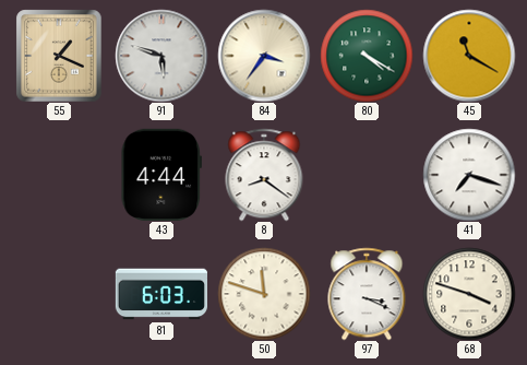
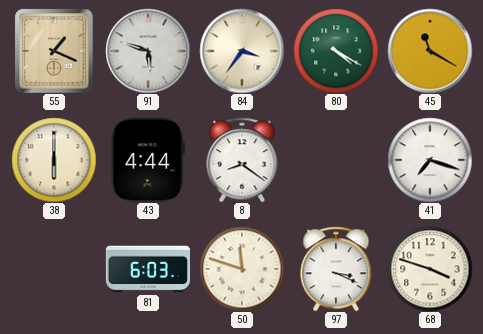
38: none -> 6:00
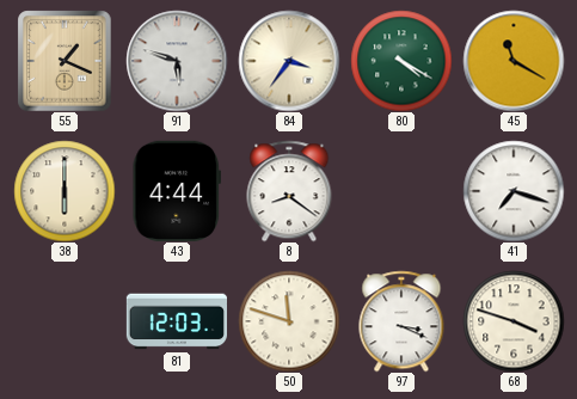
81: 6:03 -> 12:03
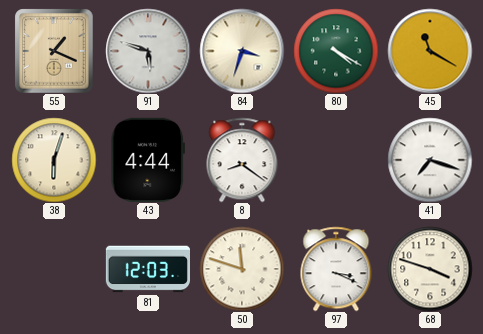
84: 3:36 -> 3:33
38: 6:00 -> 6:03
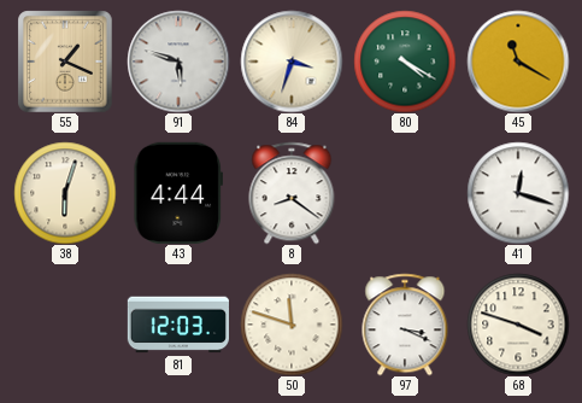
41: 7:18 -> 12:18
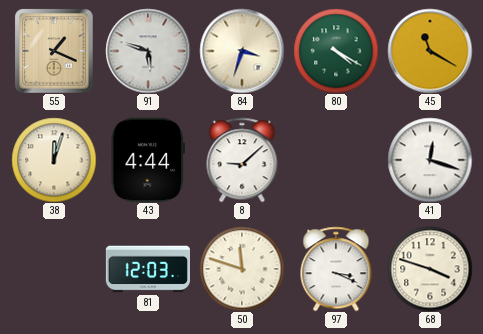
38: 6:03 -> 12:03
8: 8:21 -> 9:08
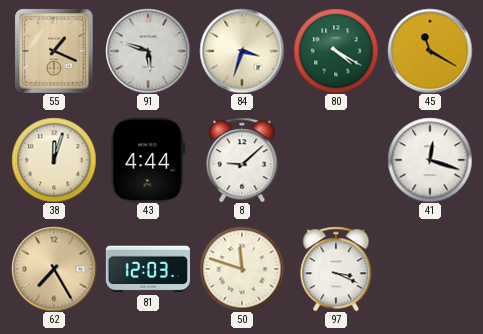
62: none -> 7:25
68: 3:48 -> none
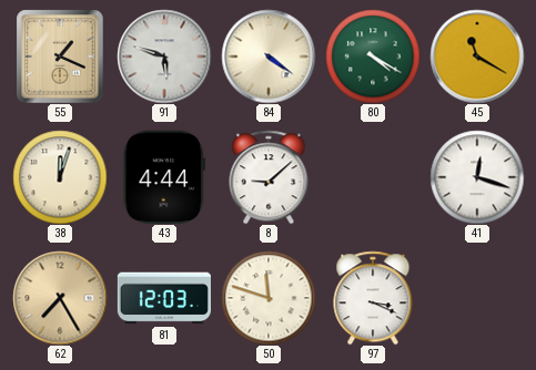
84: 3:33 -> 4:21
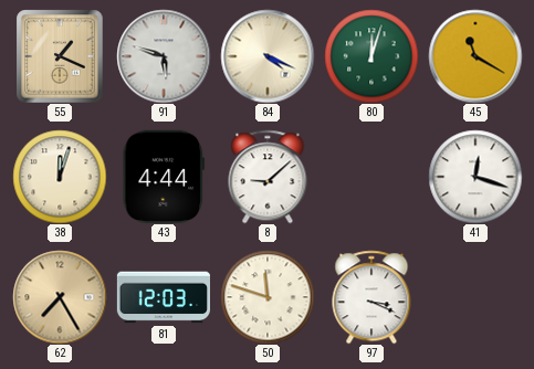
84: 4:21 -> 4:19
80: 4:20 -> 12:03
